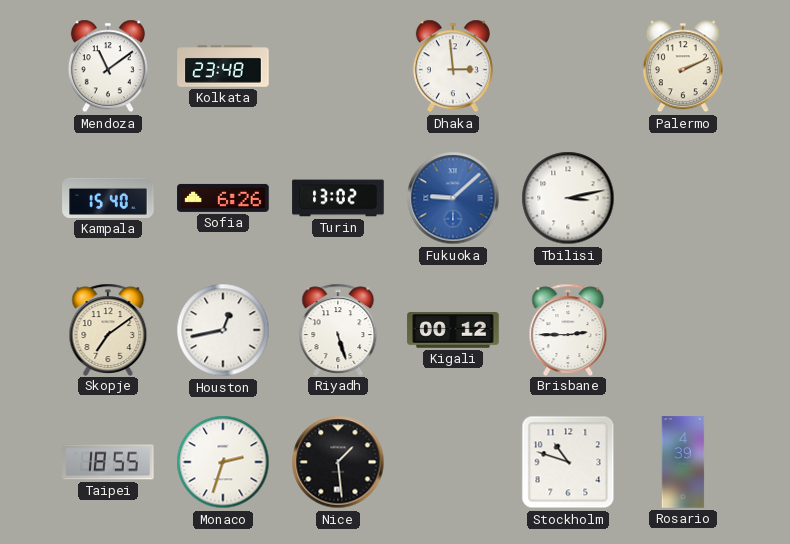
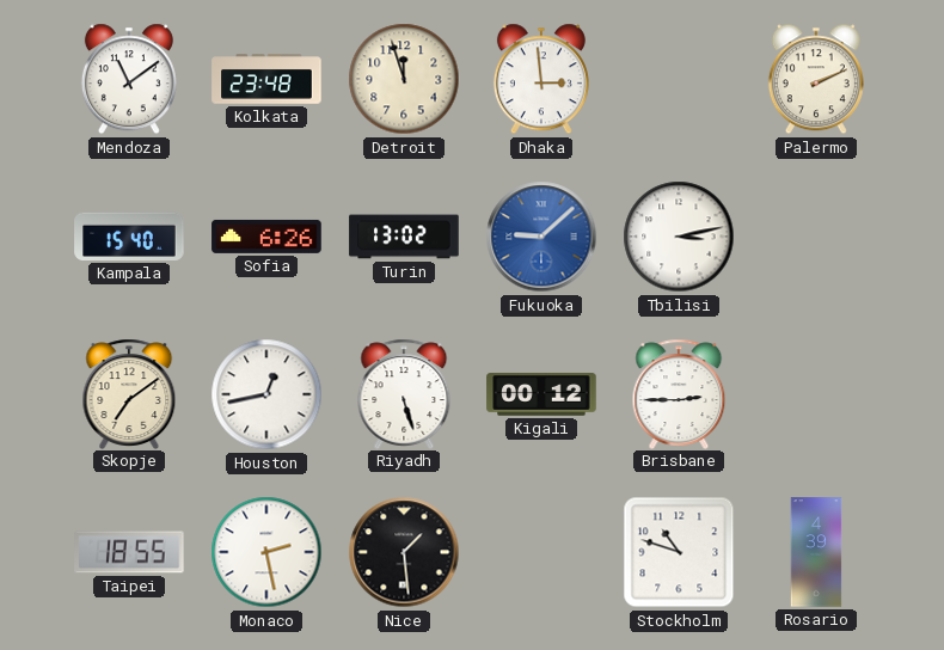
Detroit: none -> 11:57
Monaco: 2:33 -> 2:28
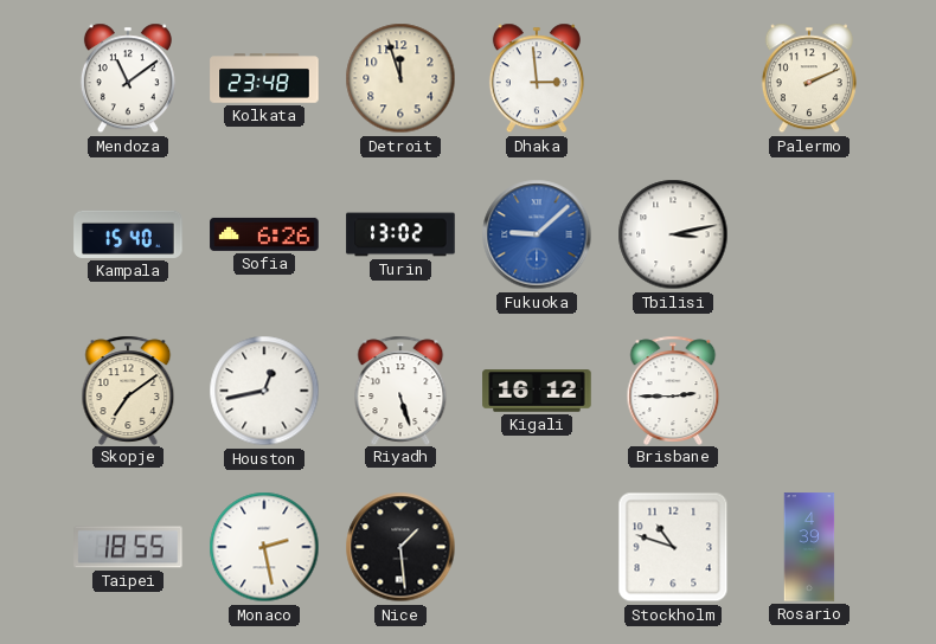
Kigali: 00:12 -> 16:12
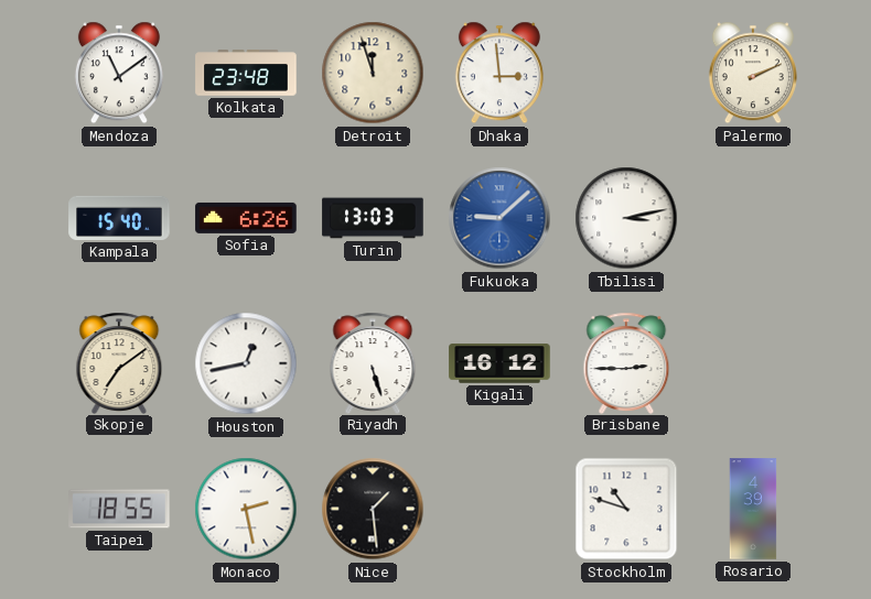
Turin: 13:02 -> 13:03
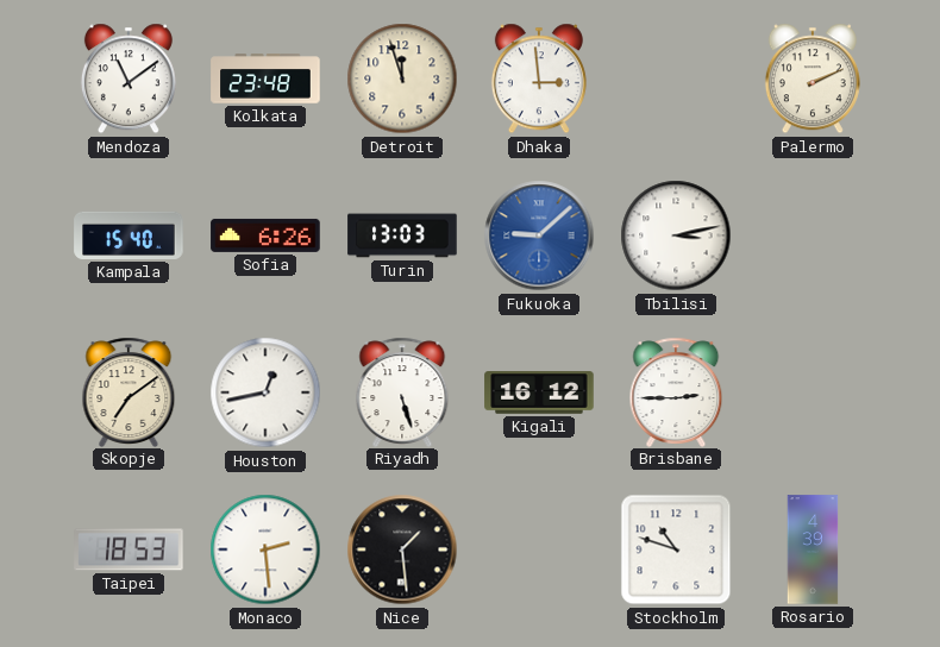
Taipei: 18:55 -> 18:53
Monaco: 2:28 -> 2:29
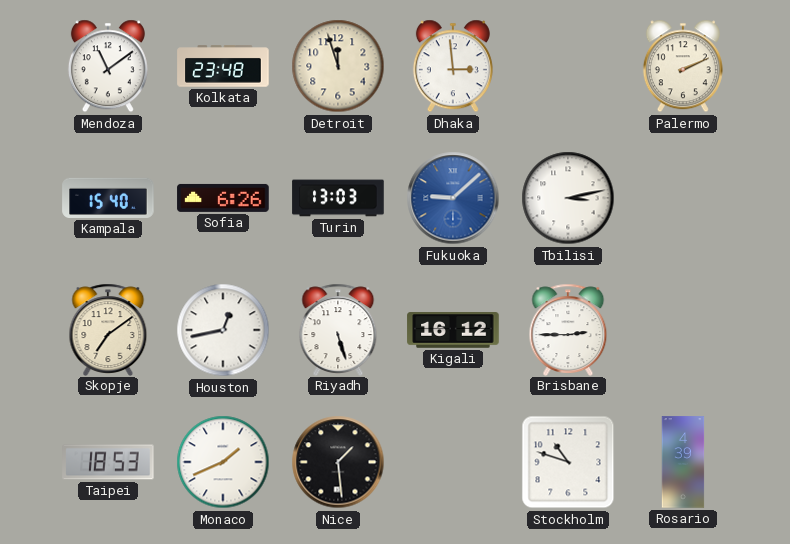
Monaco: 2:29 -> 1:41
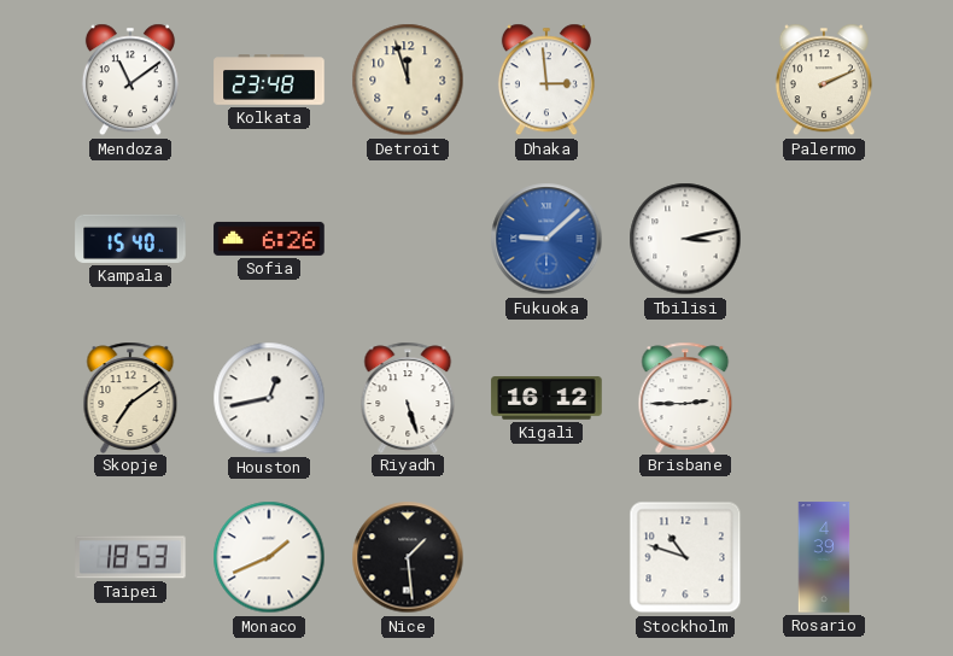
Turin: 13:03 -> none
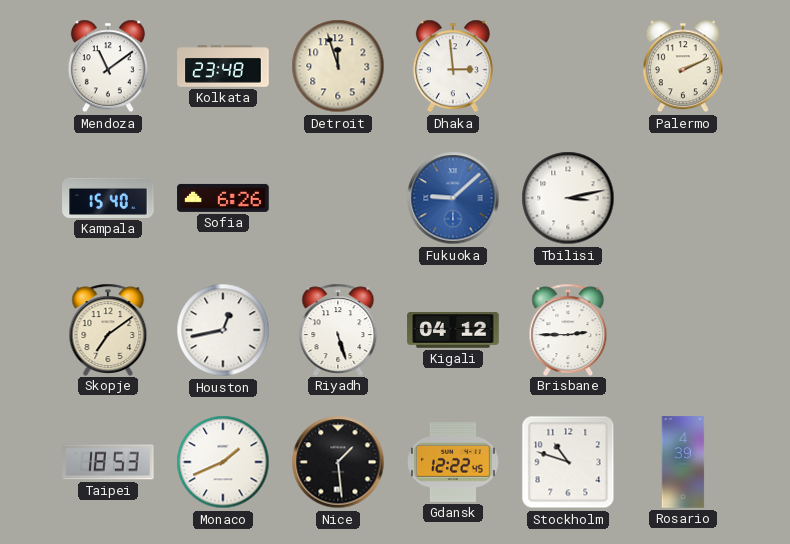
Kigali: 16:12 -> 04:12
Gdansk: none -> 12:22
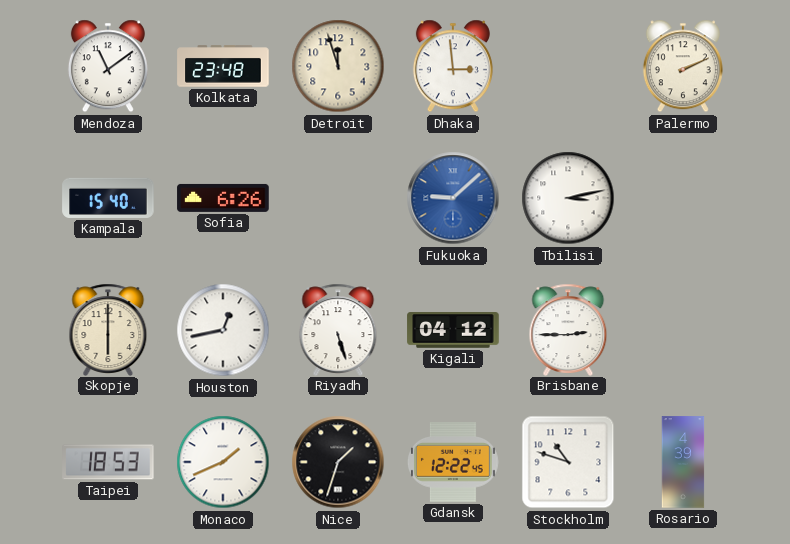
Skopje: 7:09 -> 6:00
Nice: 1:29 -> 1:33
